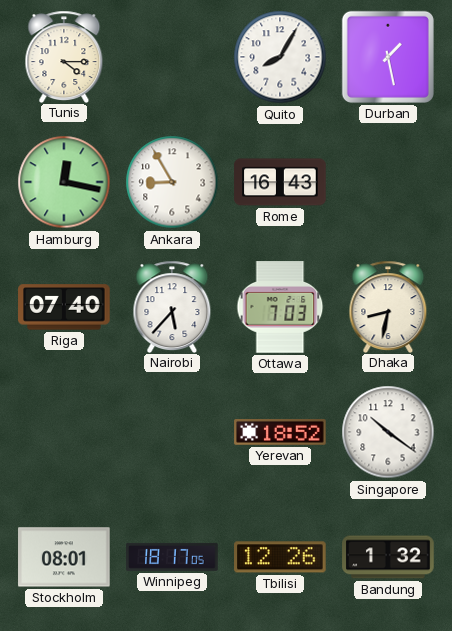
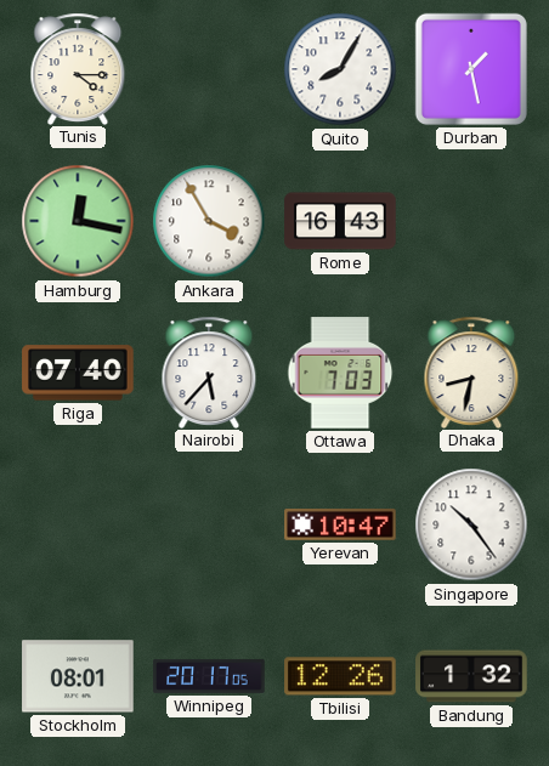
Ankara: 8:55 -> 3:55
Yerevan: 18:52 -> 10:47
Singapore: 10:21 -> 10:24
Winnipeg: 18:17 -> 20:17
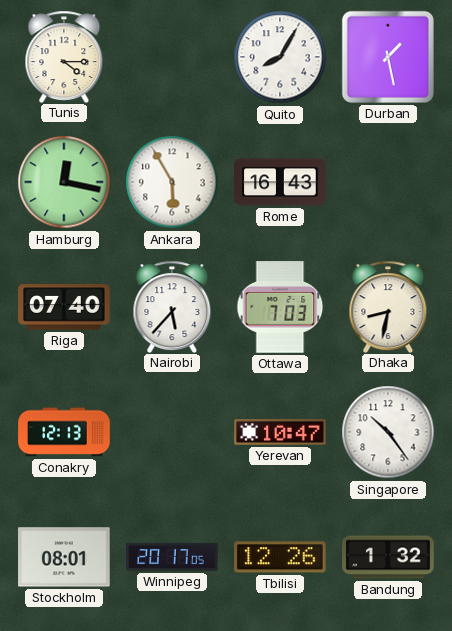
Ankara: 3:55 -> 5:55
Conakry: none -> 12:13
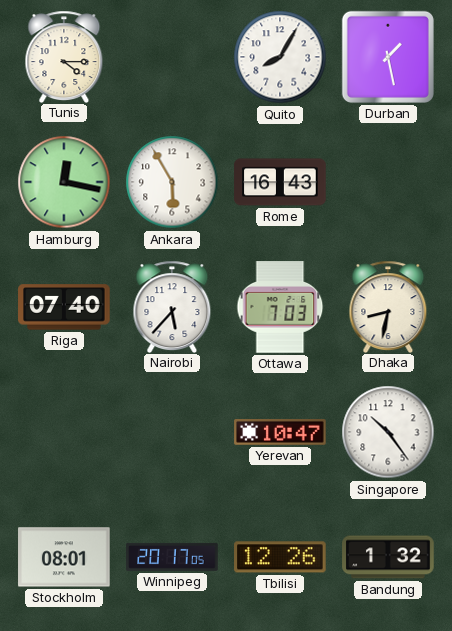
Conakry: 12:13 -> none
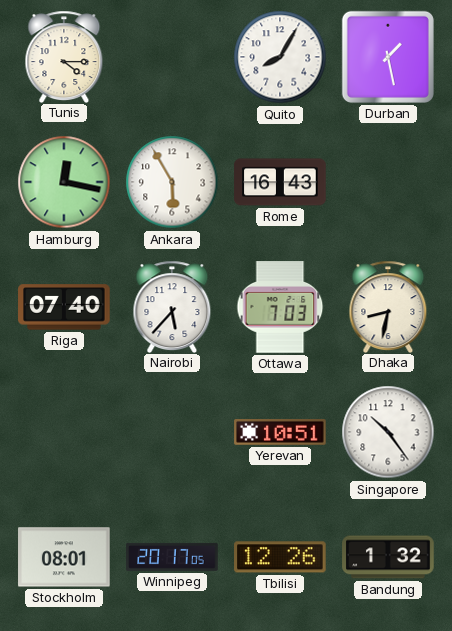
Yerevan: 10:47 -> 10:51
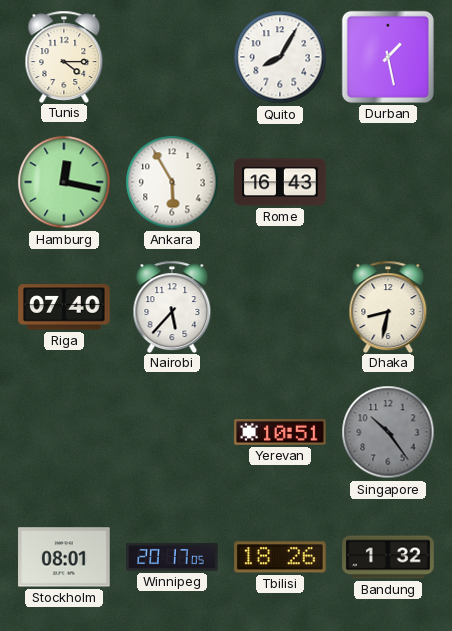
Ottawa: 7:03 -> none
Singapore dial: white -> grey
Tbilisi: 12:26 -> 18:26
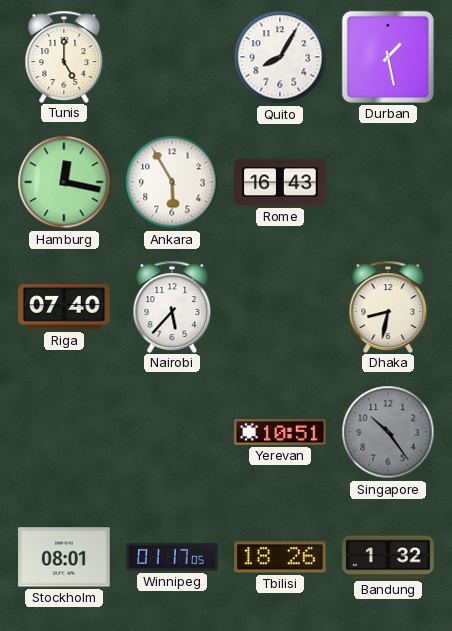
Tunis: 4:15 -> 5:00
Winnipeg: 20:17 -> 01:17
